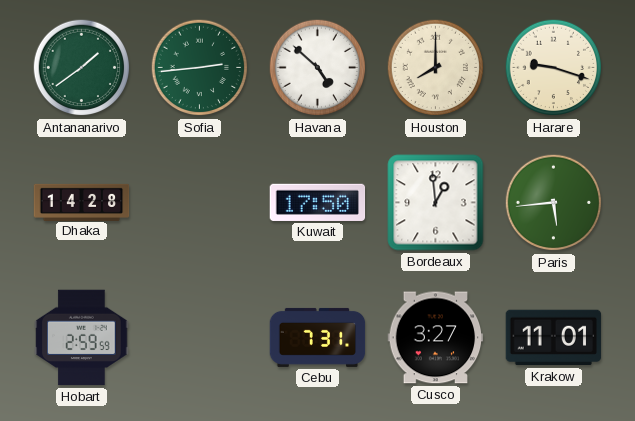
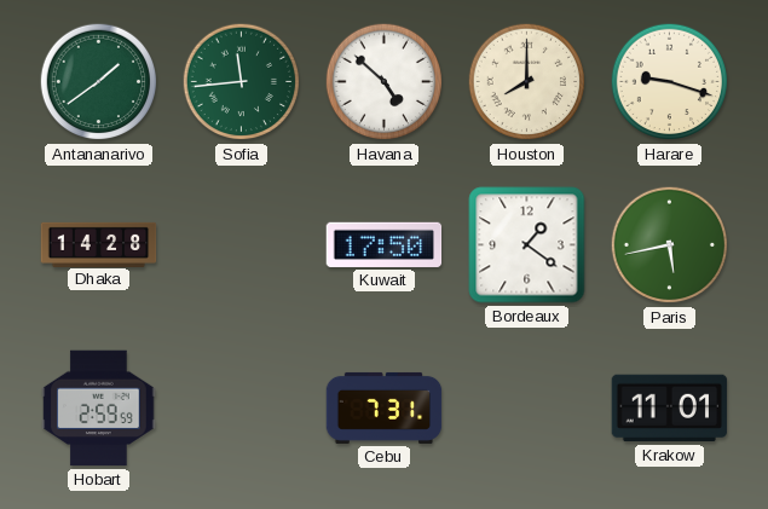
Sofia: 2:44 -> 11:44
Bordeaux: 12:59 -> 1:21
Paris: 5:44 -> 5:43
Cusco: 3:27 -> none
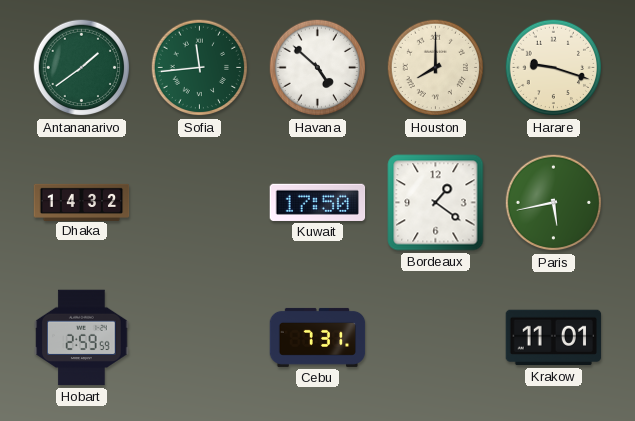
Dhaka: 14:28 -> 14:32
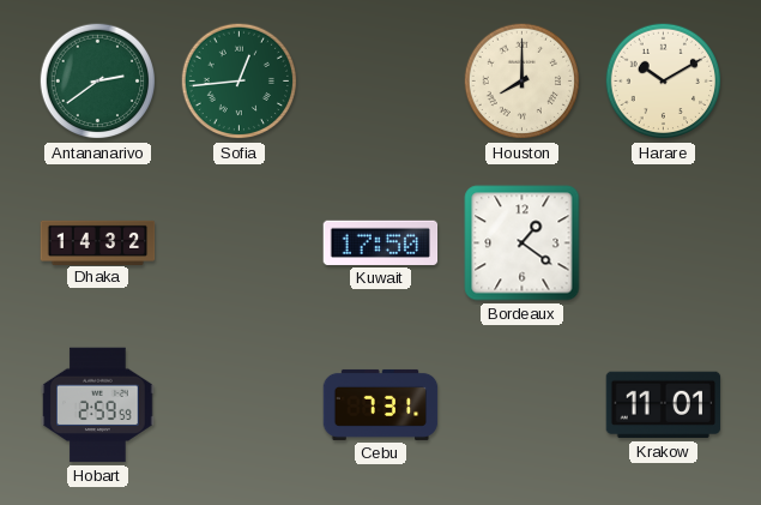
Antananarivo: 1:39 -> 2:39
Sofia: 11:44 -> 12:44
Havana: 4:52 -> none
Harare: 9:18 -> 10:10
Paris: 5:43 -> none
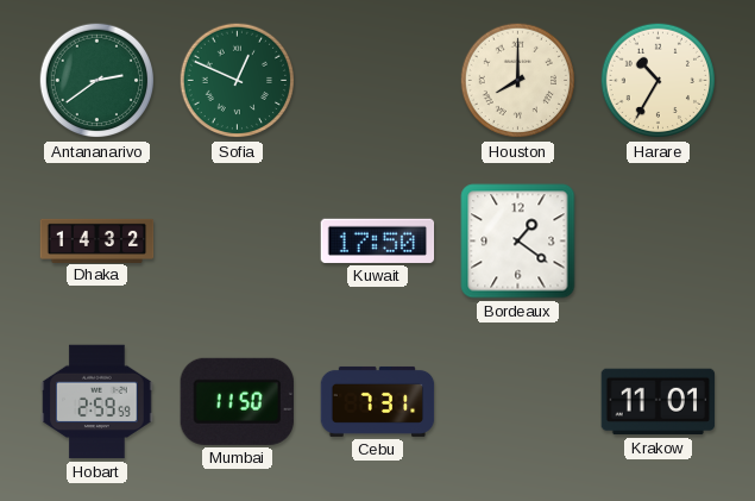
Sofia: 12:44 -> 12:49
Harare: 10:10 -> 10:35
Mumbai: none -> 11:50
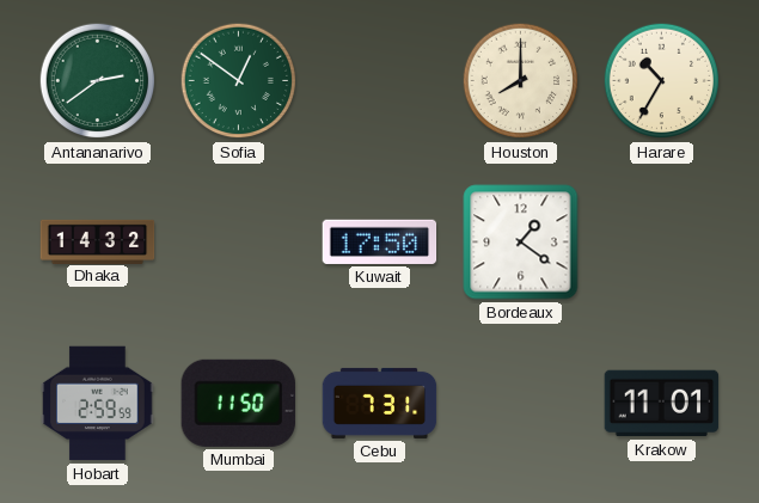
Sofia: 12:49 -> 12:51
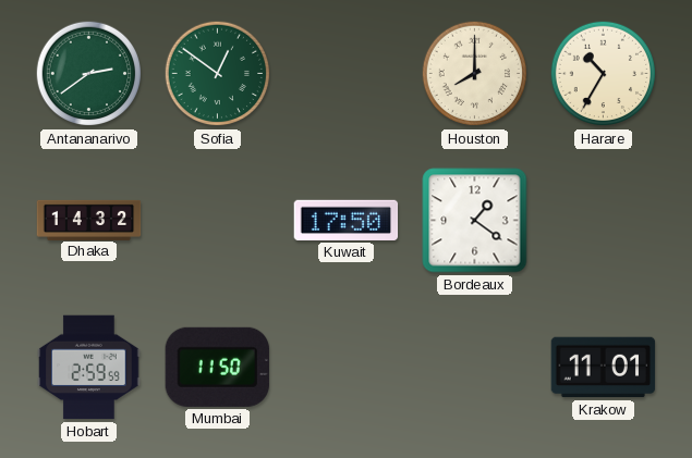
Cebu: 7:31 -> none
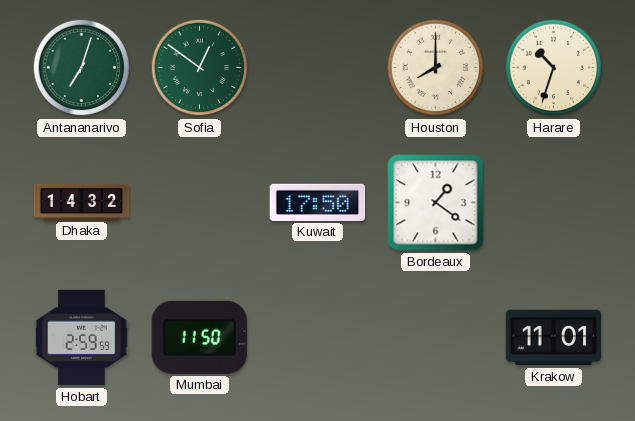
Antananarivo: 2:39 -> 7:03
Harare: 10:35 -> 10:33
